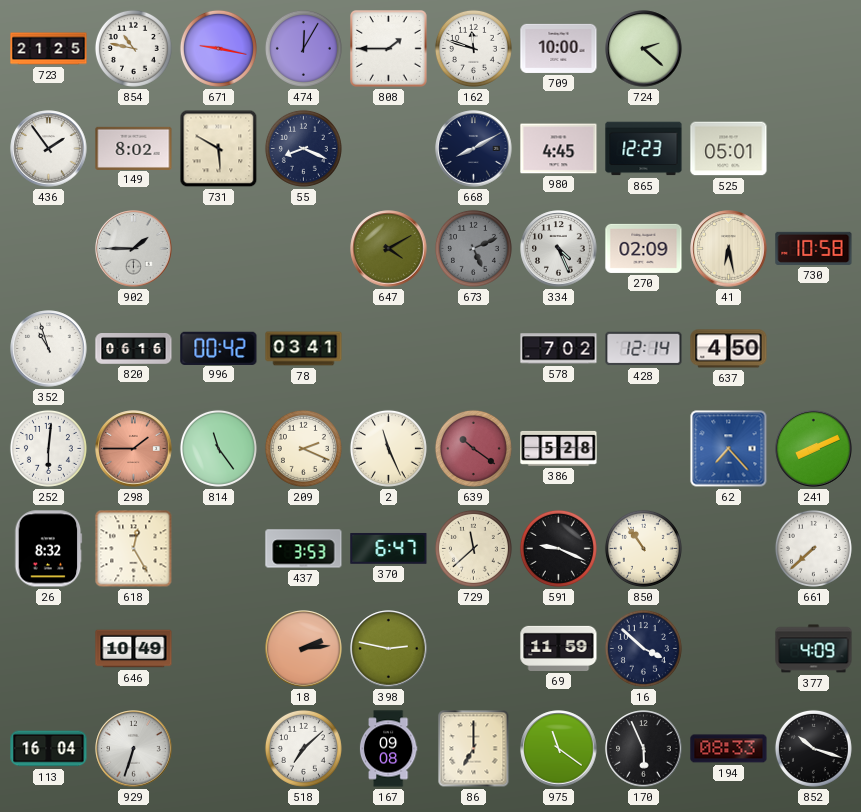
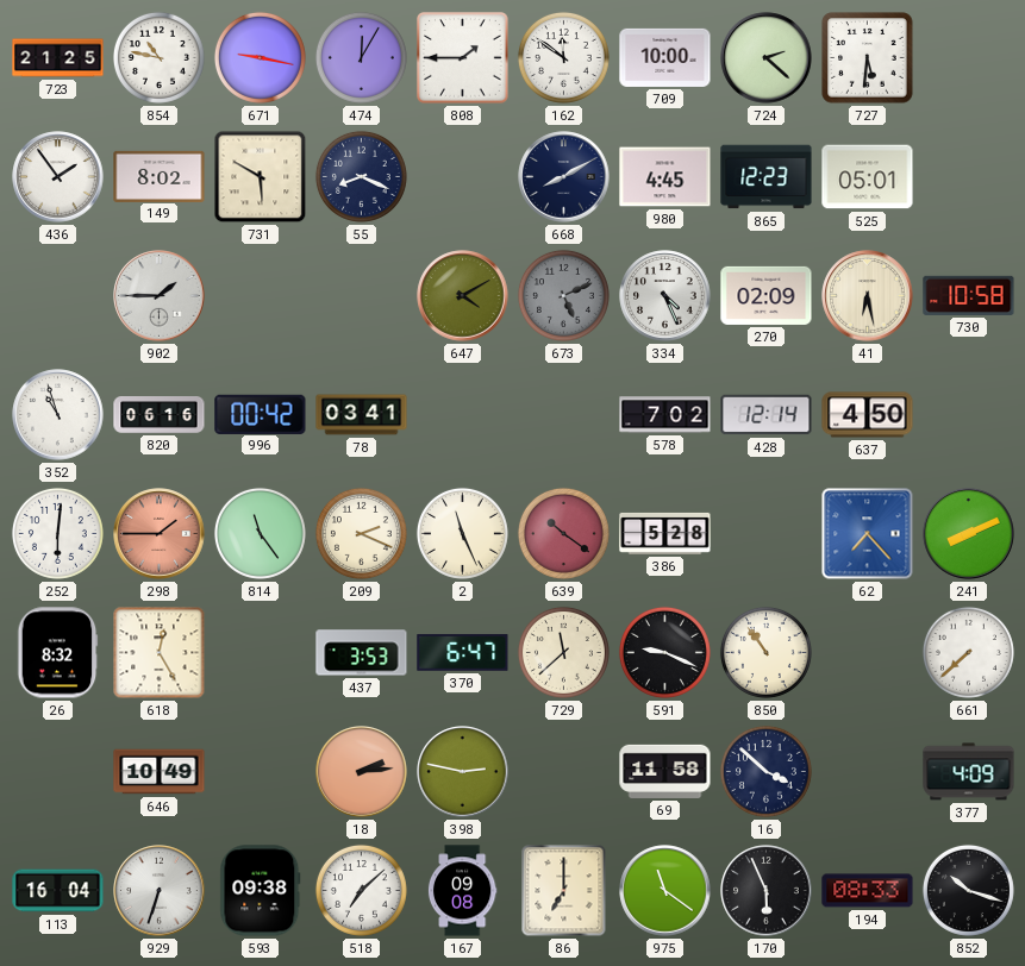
162: 11:48 -> 11:51
727: none -> 5:31
69: 11:59 -> 11:58
593: none -> 09:38
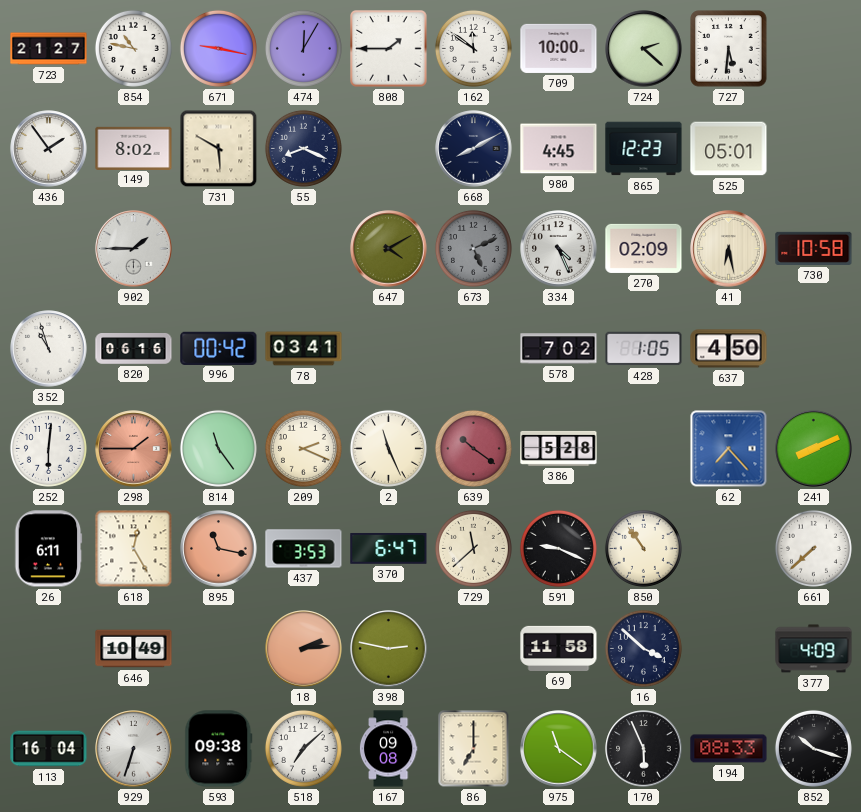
723: 21:25 -> 21:27
428: 12:14 -> 1:05
26: 8:32 -> 6:11
895: none -> 11:17
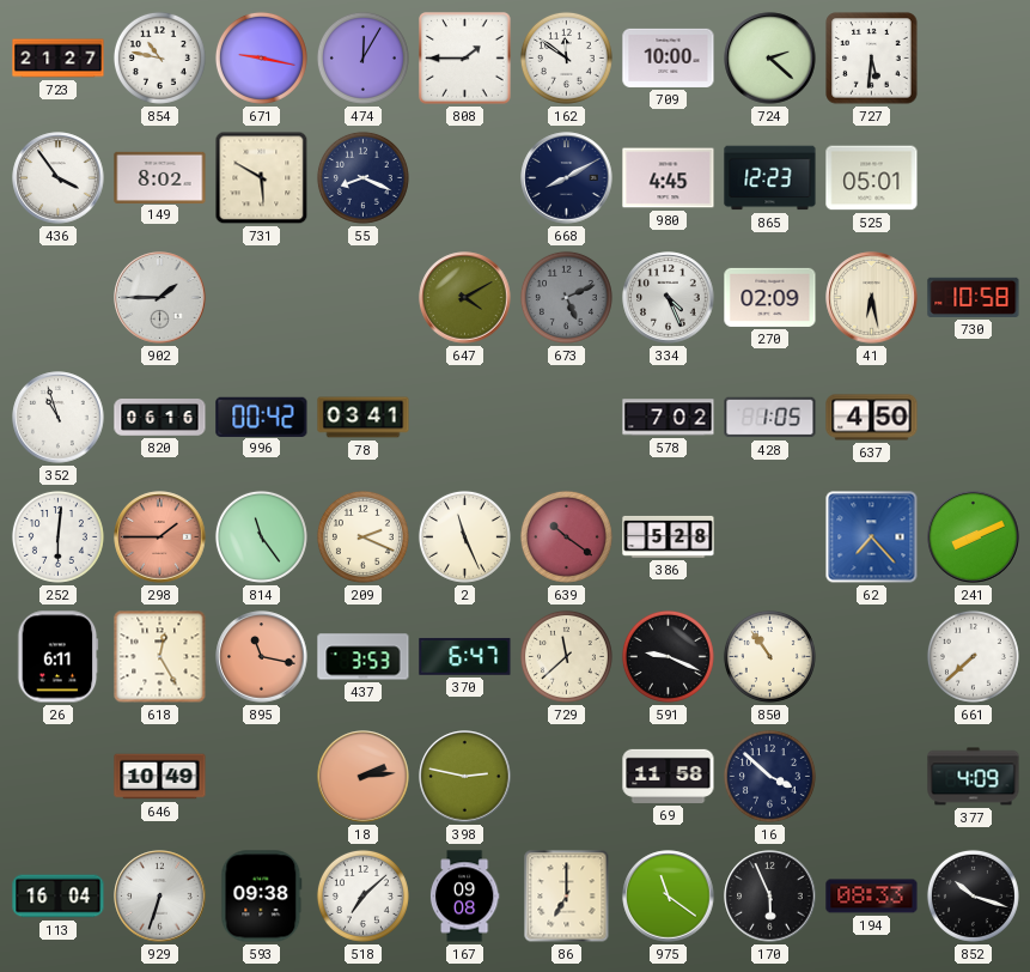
436: 1:54 -> 3:54
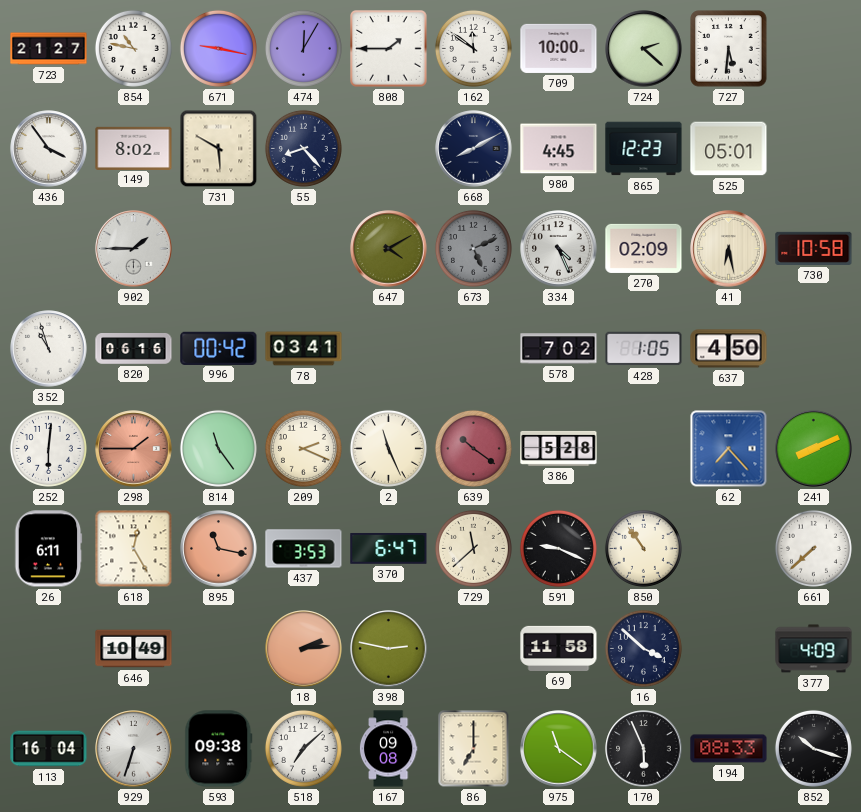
55: 8:19 -> 8:23
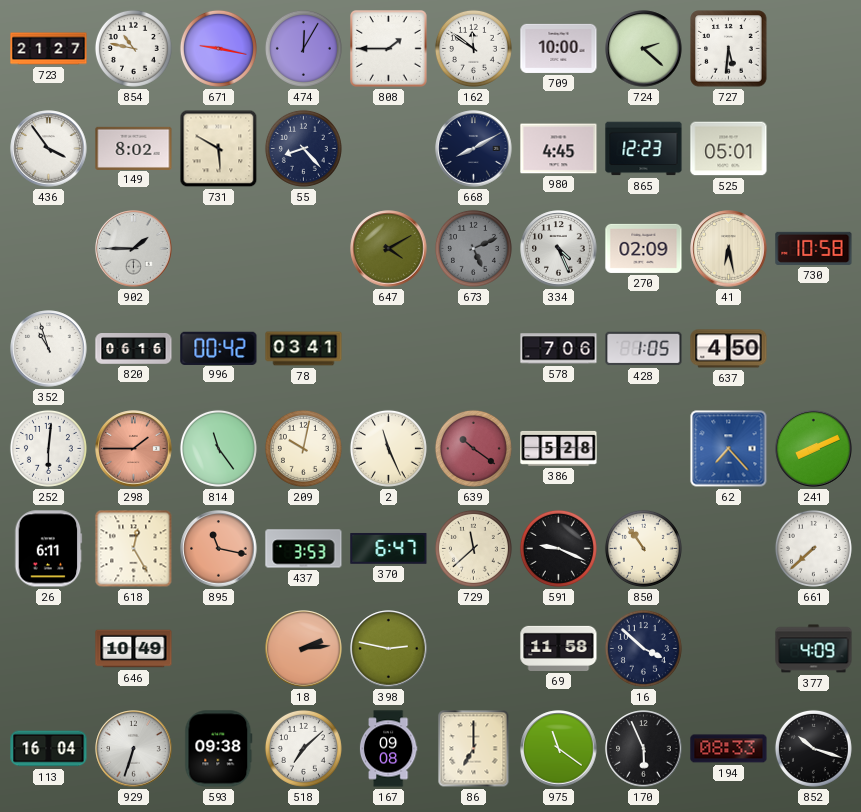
578: 7:02 -> 7:06
209: 2:19 -> 10:02
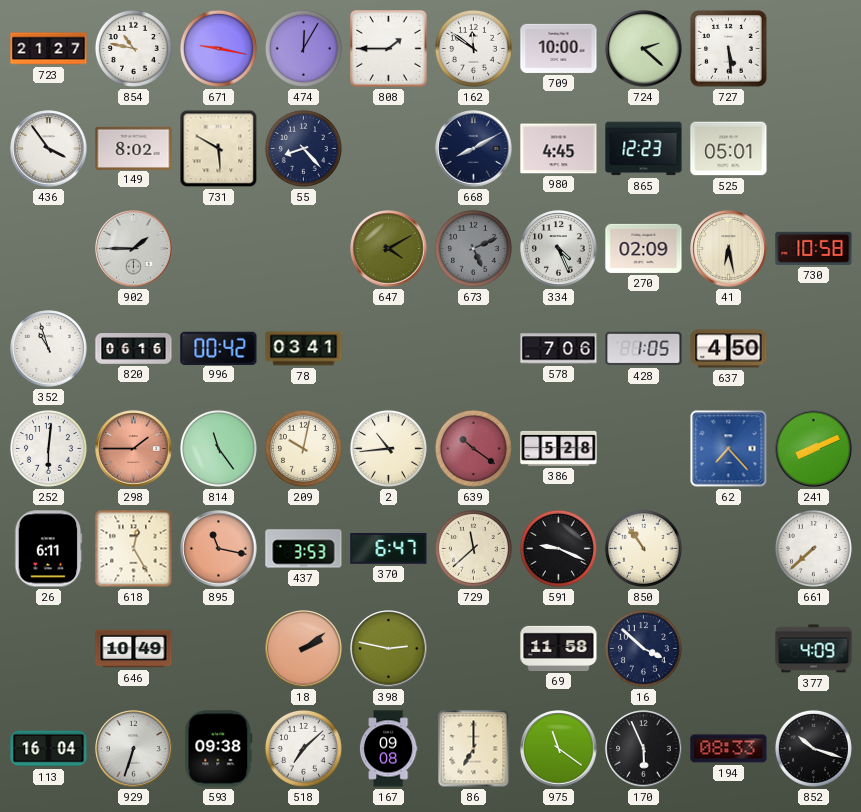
727: 5:31 -> 5:29
2: 11:26 -> 10:44
18: 2:14 -> 2:09
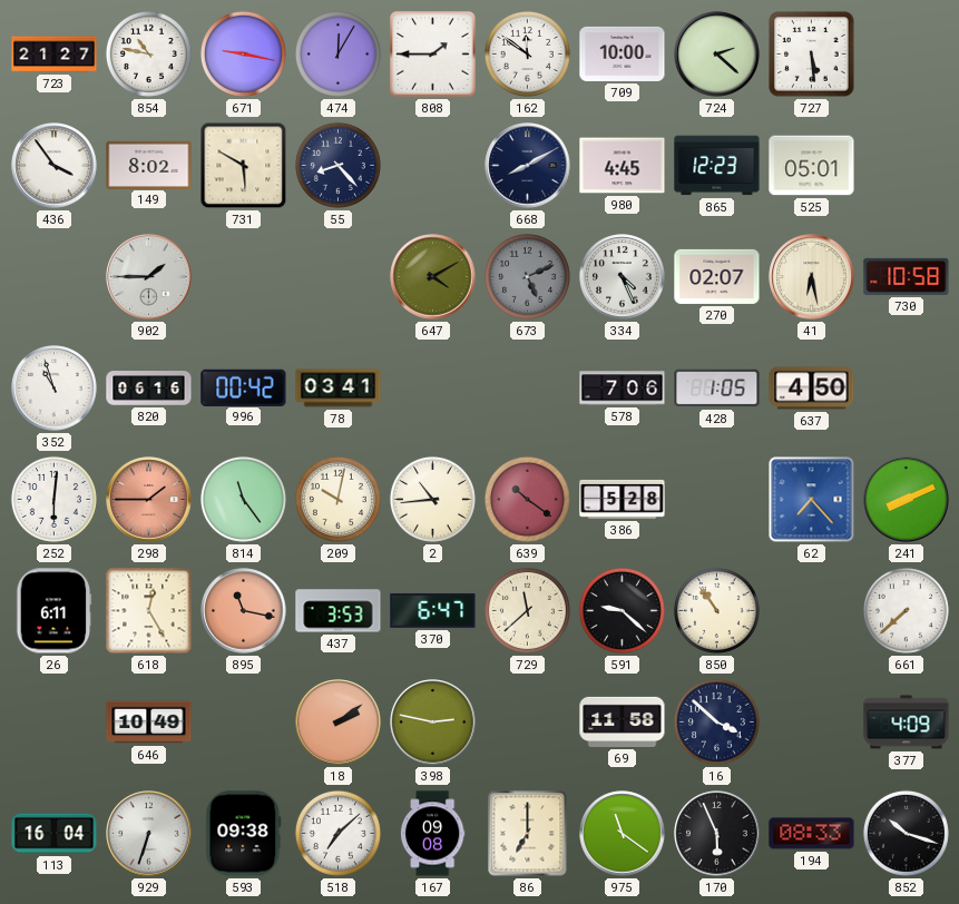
270: 02:09 -> 02:07
591: 9:19 -> 9:22
